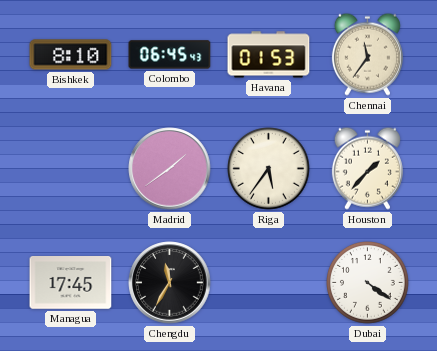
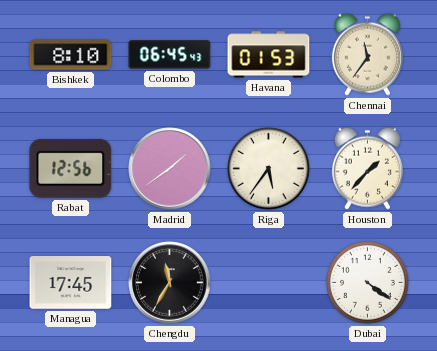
Rabat: none -> 12:56
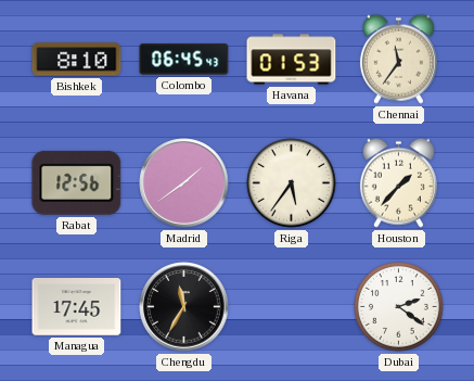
Dubai: 4:21 -> 2:21
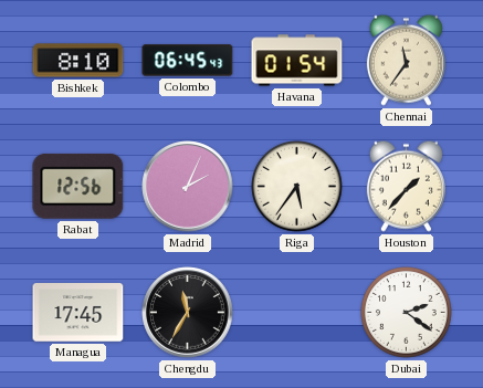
Havana: 01:53 -> 01:54
Madrid: 1:39 -> 2:04
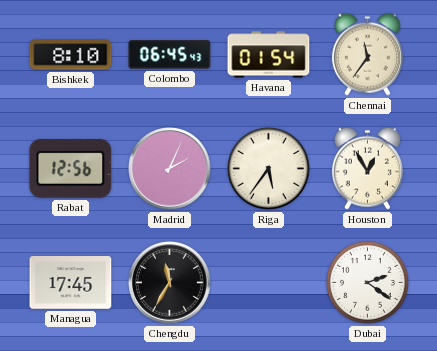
Houston: 1:37 -> 12:55
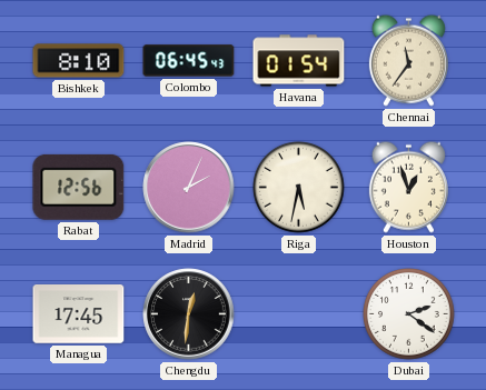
Riga: 5:36 -> 5:32
Houston: 12:55 -> 12:57
Chengdu: 11:35 -> 12:31
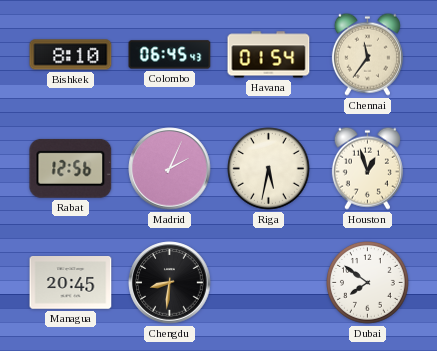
Managua: 17:45 -> 20:45
Chengdu: 12:31 -> 8:31
Dubai: 2:21 -> 7:51
